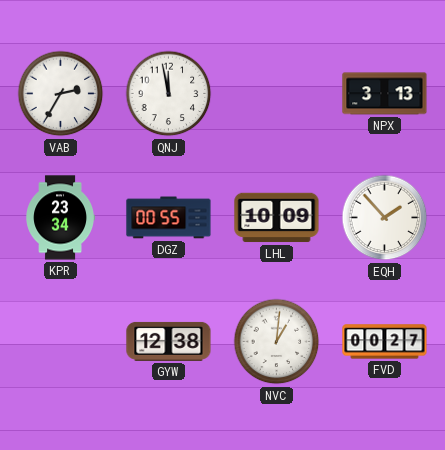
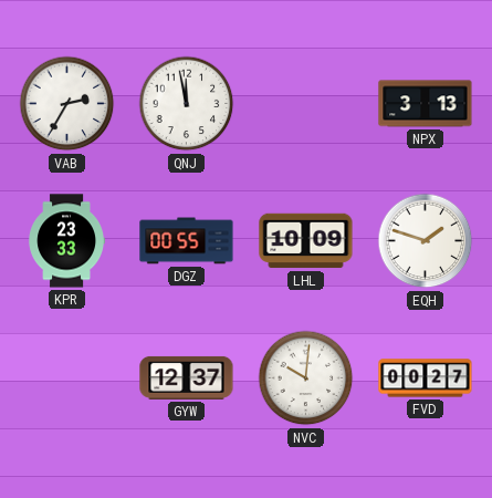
KPR: 23:34 -> 23:33
EQH: 1:53 -> 1:48
GYW: 12:38 -> 12:37
NVC: 1:01 -> 10:01
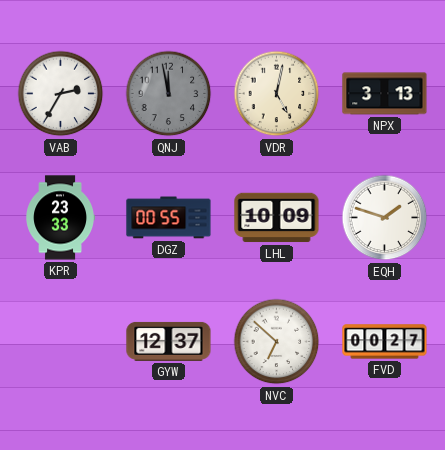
QNJ dial: white -> grey
VDR: none -> 5:02
NVC: 10:01 -> 6:52
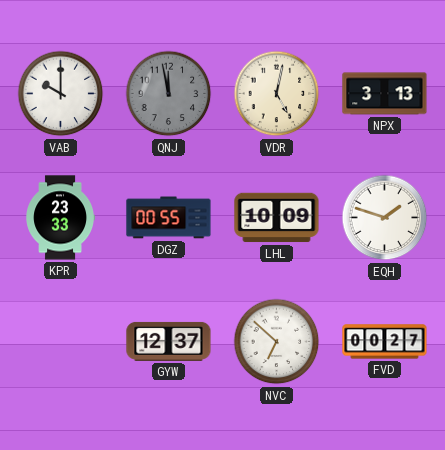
VAB: 2:35 -> 10:00
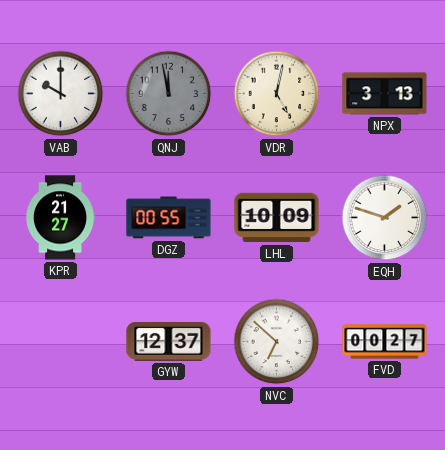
KPR: 23:33 -> 21:27
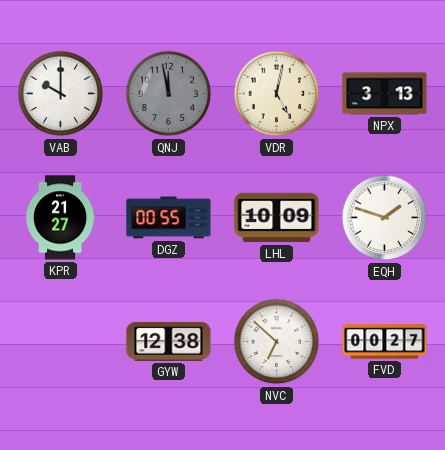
GYW: 12:37 -> 12:38
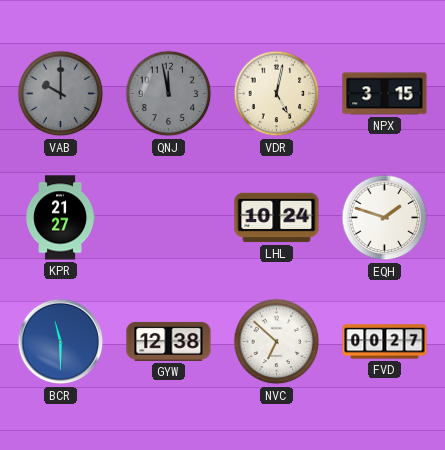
VAB dial: white -> grey
NPX: 3:13 -> 3:15
DGZ: 00:55 -> none
LHL: 10:09 -> 10:24
BCR: none -> 11:30
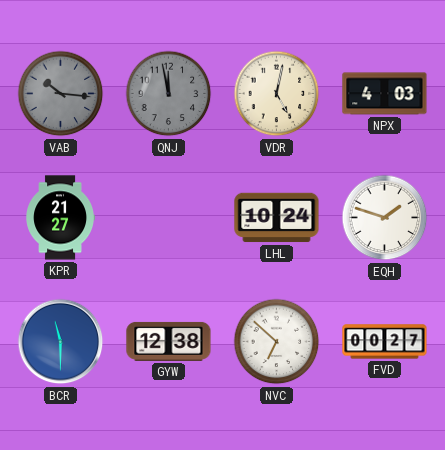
VAB: 10:00 -> 10:16
NPX: 3:15 -> 4:03
